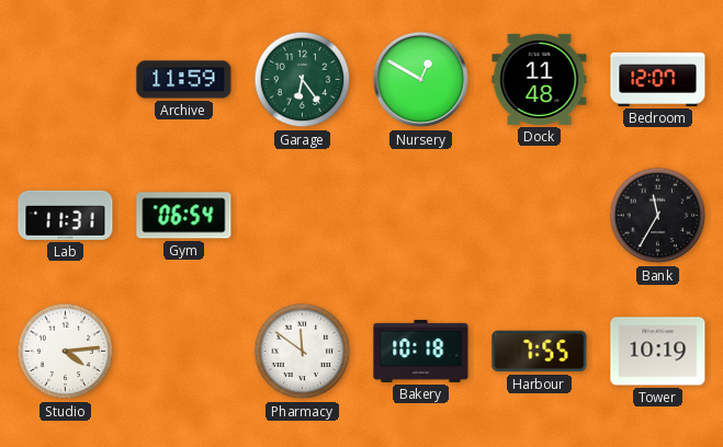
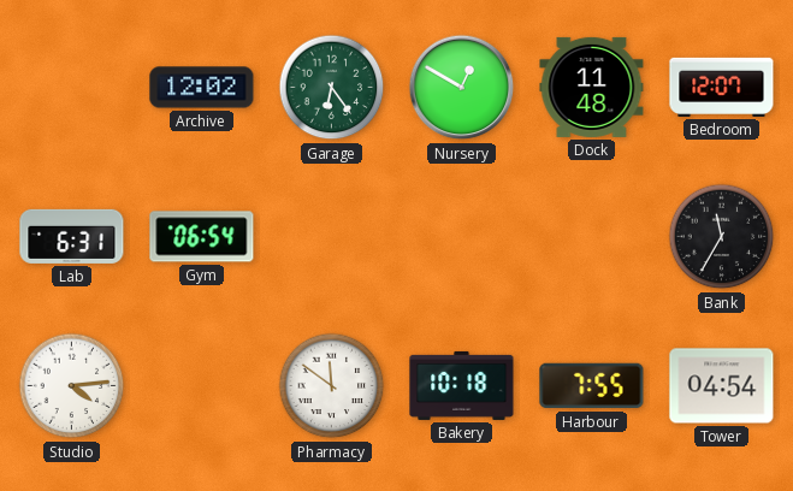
Archive: 11:59 -> 12:02
Lab: 11:31 -> 6:31
Tower: 10:19 -> 04:54
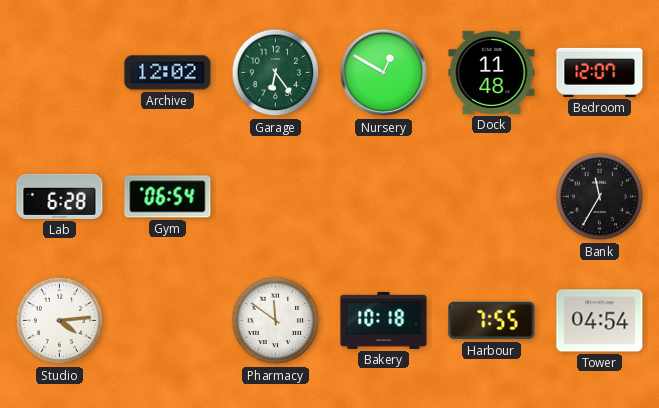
Lab: 6:31 -> 6:28
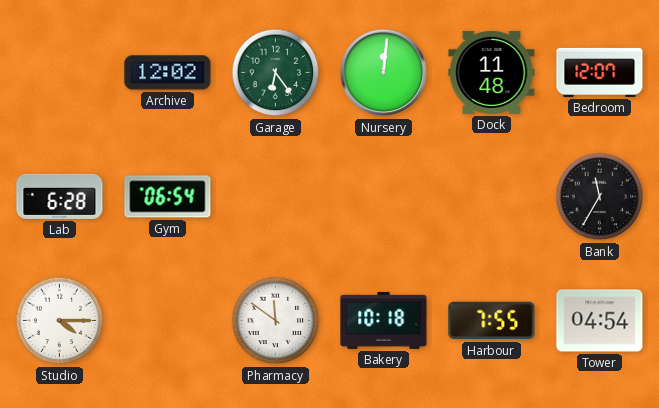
Nursery: 12:50 -> 12:01
Studio: 4:14 -> 4:15
